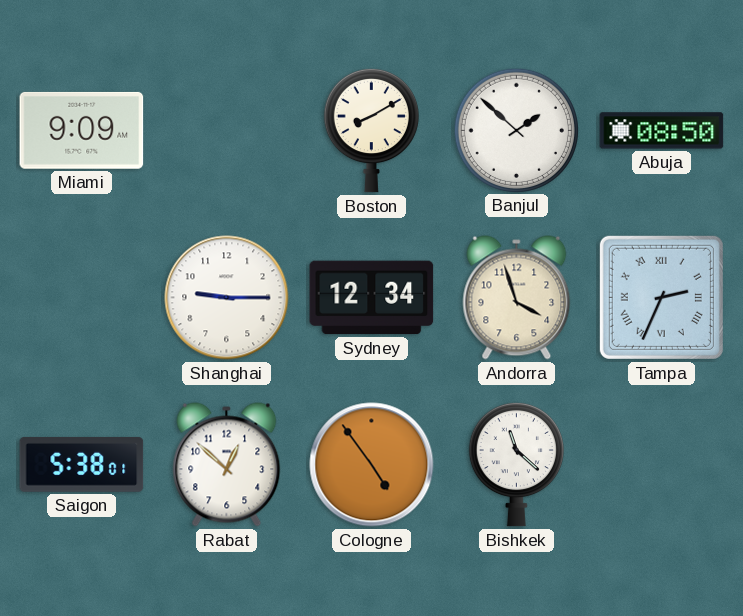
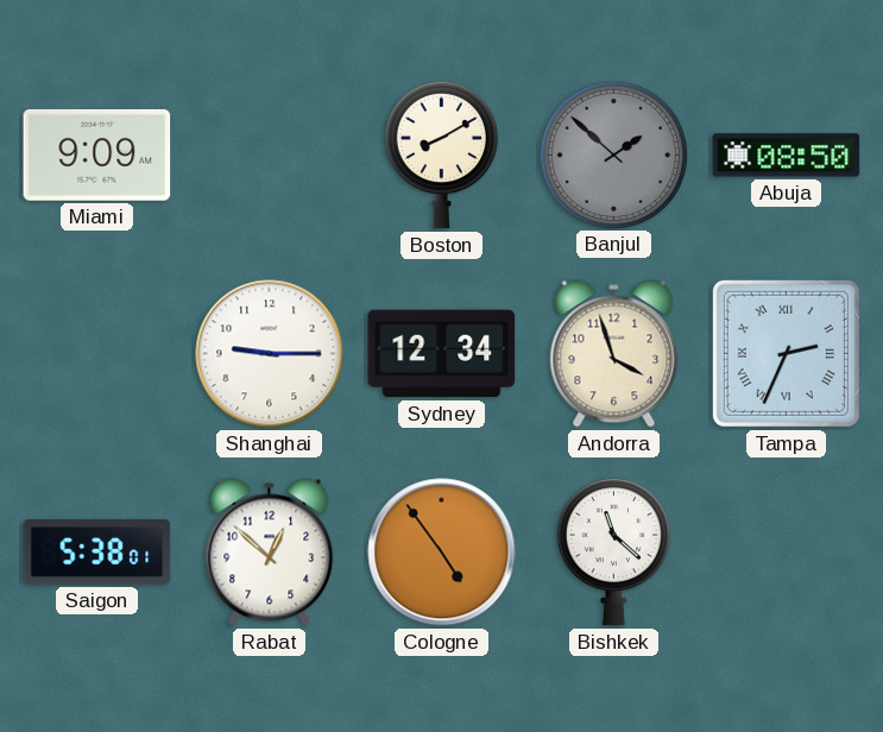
Banjul dial: white -> grey
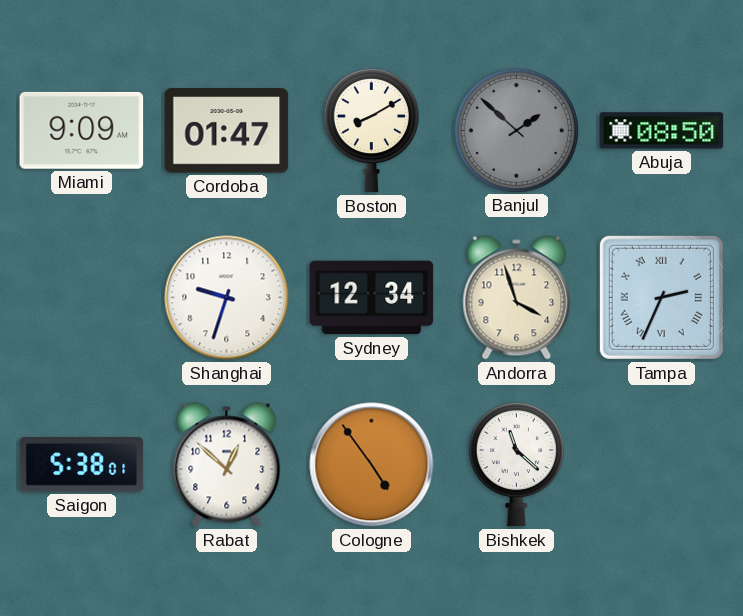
Cordoba: none -> 01:47
Shanghai: 9:15 -> 9:33
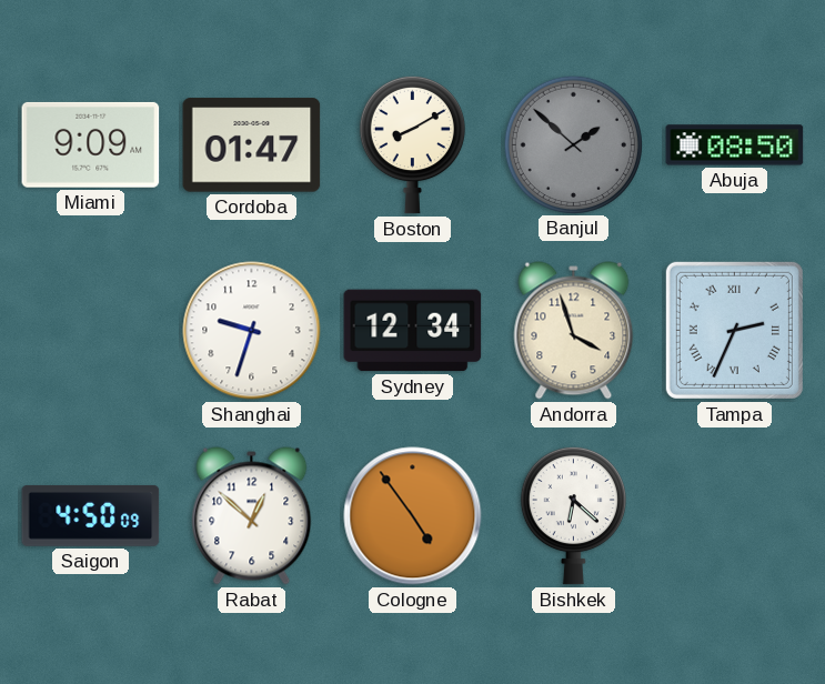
Saigon: 5:38 -> 4:50
Bishkek: 11:22 -> 6:22
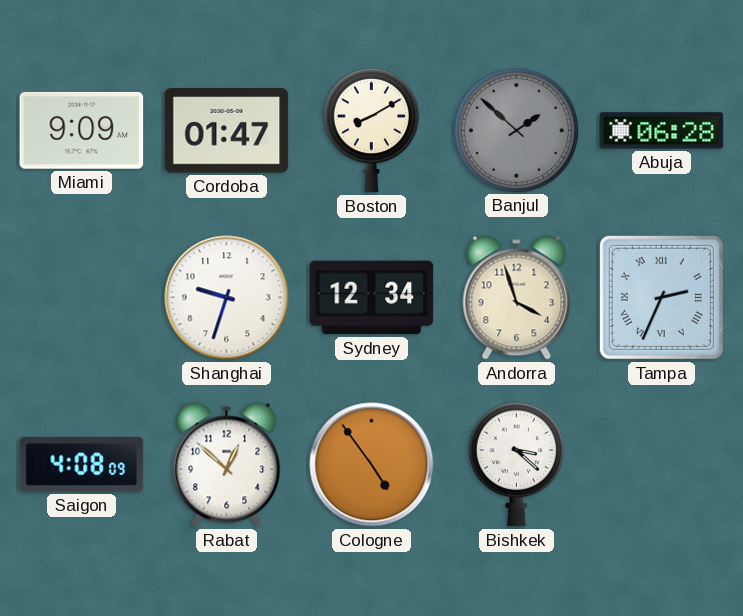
Abuja: 08:50 -> 06:28
Saigon: 4:50 -> 4:08
Bishkek: 6:22 -> 3:22
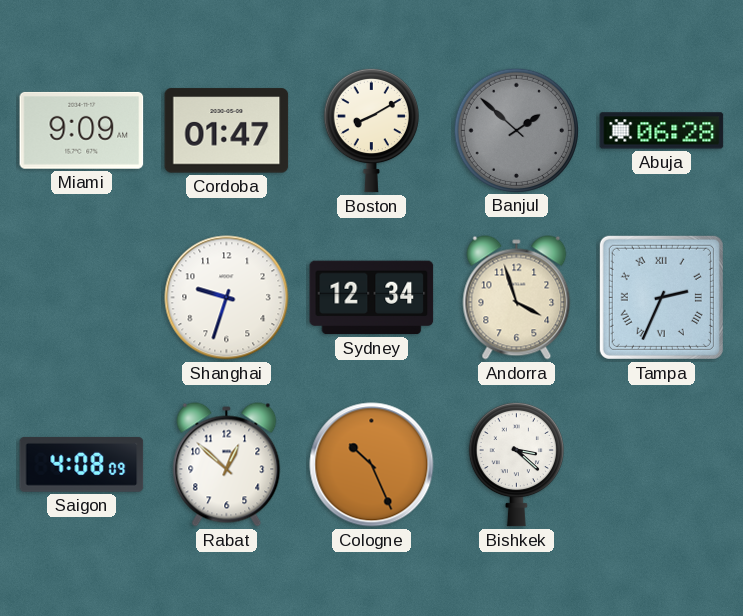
Cologne: 4:54 -> 10:26
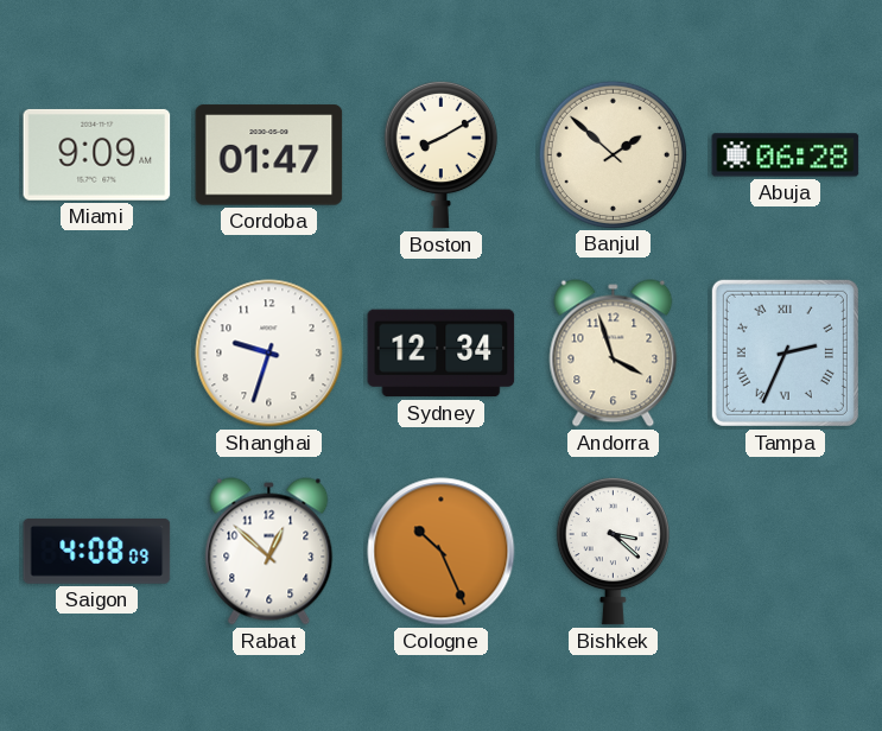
Banjul dial: grey -> cream
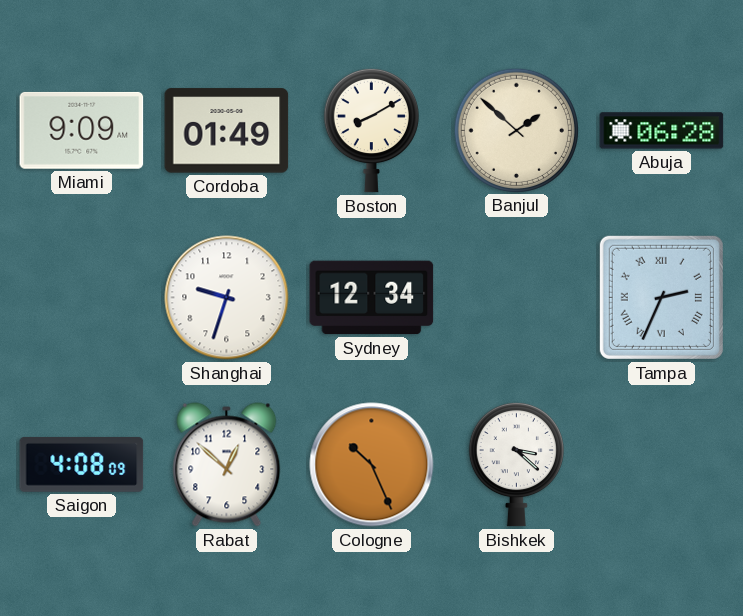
Cordoba: 01:47 -> 01:49
Andorra: 3:57 -> none
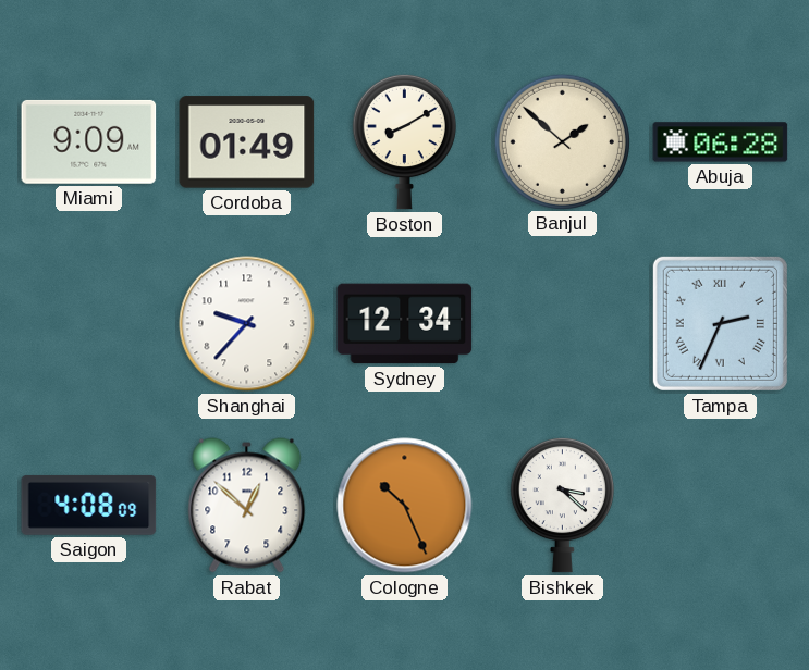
Shanghai: 9:33 -> 9:37
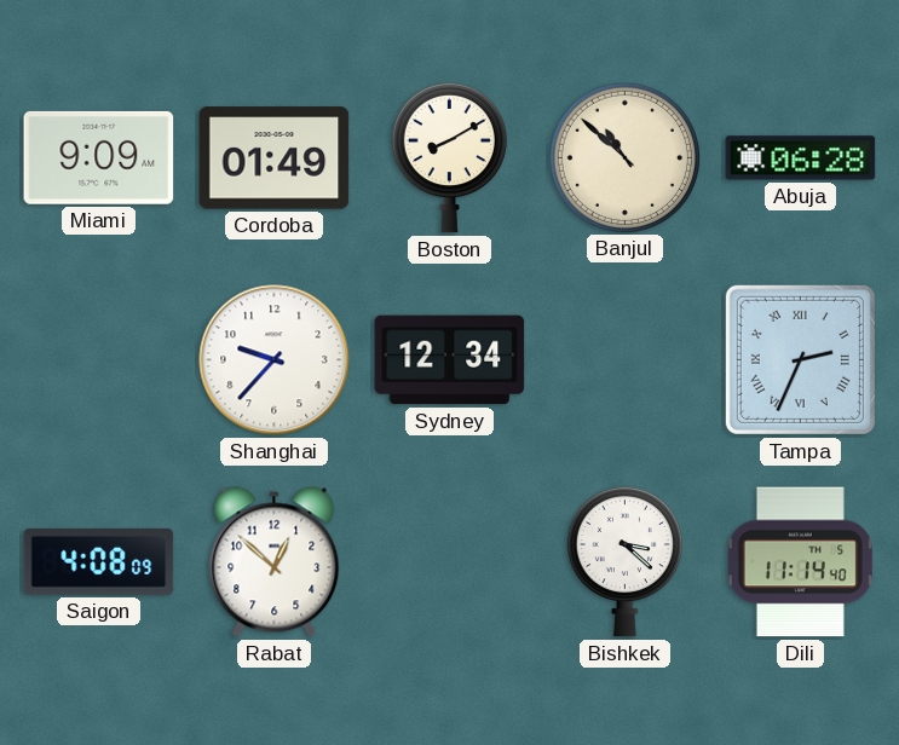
Banjul: 1:52 -> 10:52
Cologne: 10:26 -> none
Dili: none -> 11:14
